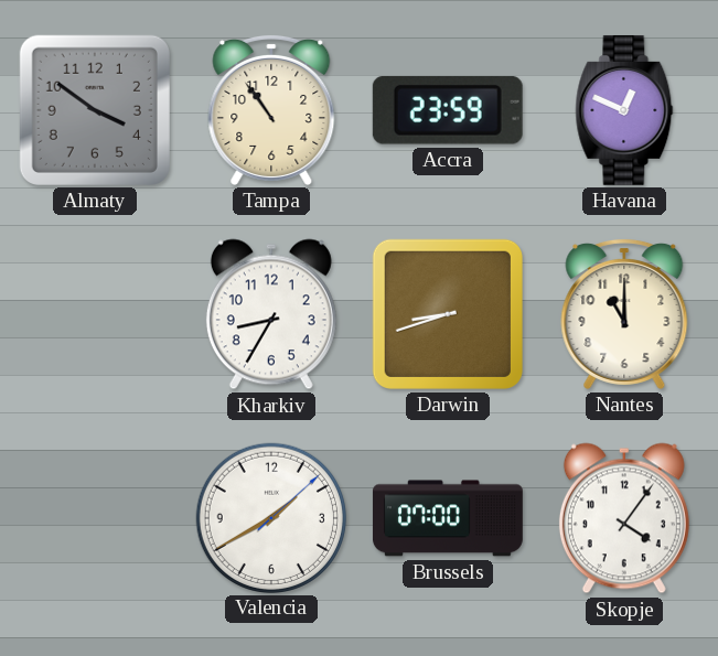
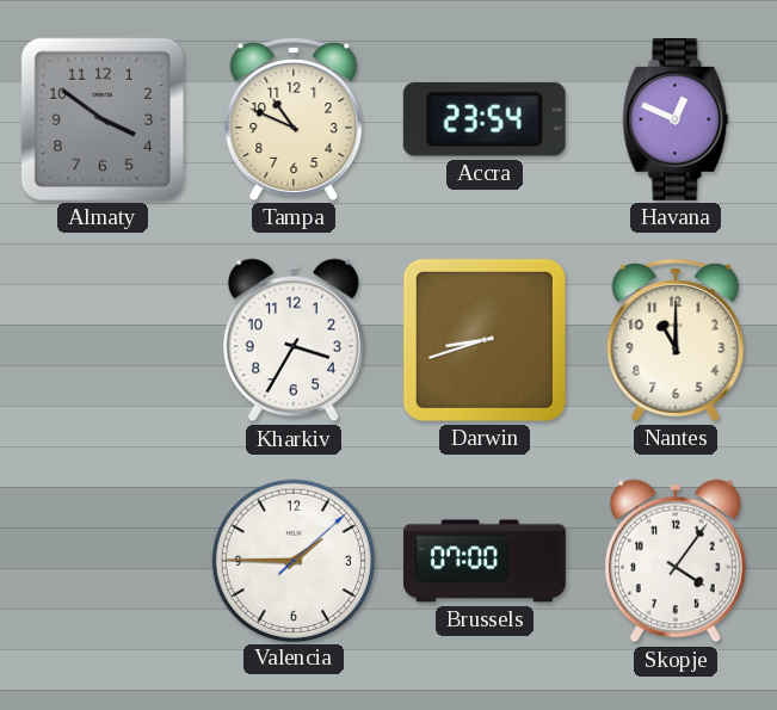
Tampa: 10:54 -> 10:49
Accra: 23:59 -> 23:54
Kharkiv: 8:35 -> 3:35
Valencia: 1:40 -> 1:45
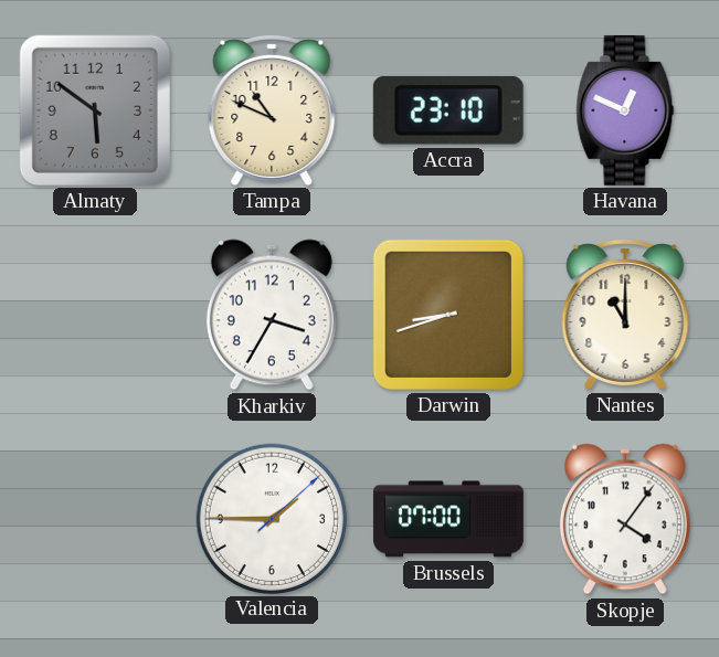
Almaty: 3:51 -> 5:51
Accra: 23:54 -> 23:10
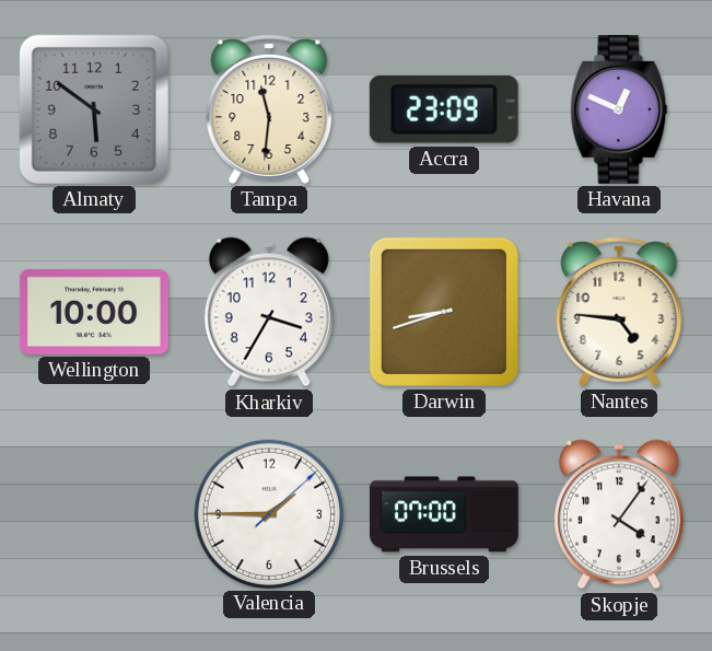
Tampa: 10:49 -> 11:31
Accra: 23:10 -> 23:09
Wellington: none -> 10:00
Nantes: 11:00 -> 4:46
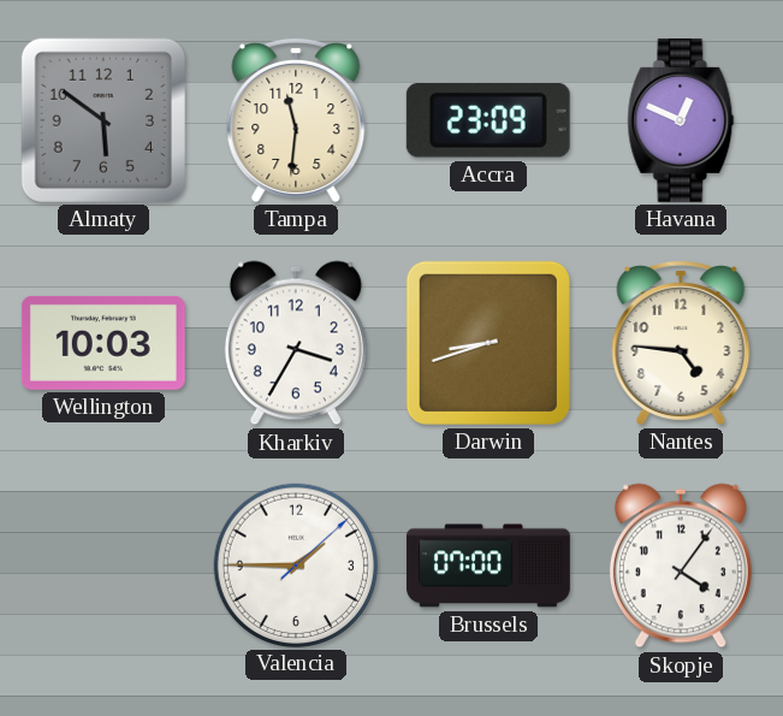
Wellington: 10:00 -> 10:03
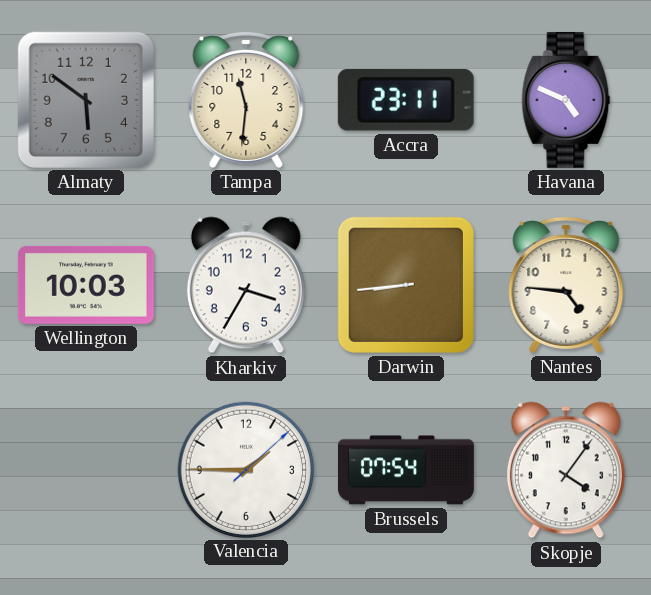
Accra: 23:09 -> 23:11
Havana: 12:49 -> 4:49
Darwin: 8:42 -> 8:44
Brussels: 07:00 -> 07:54
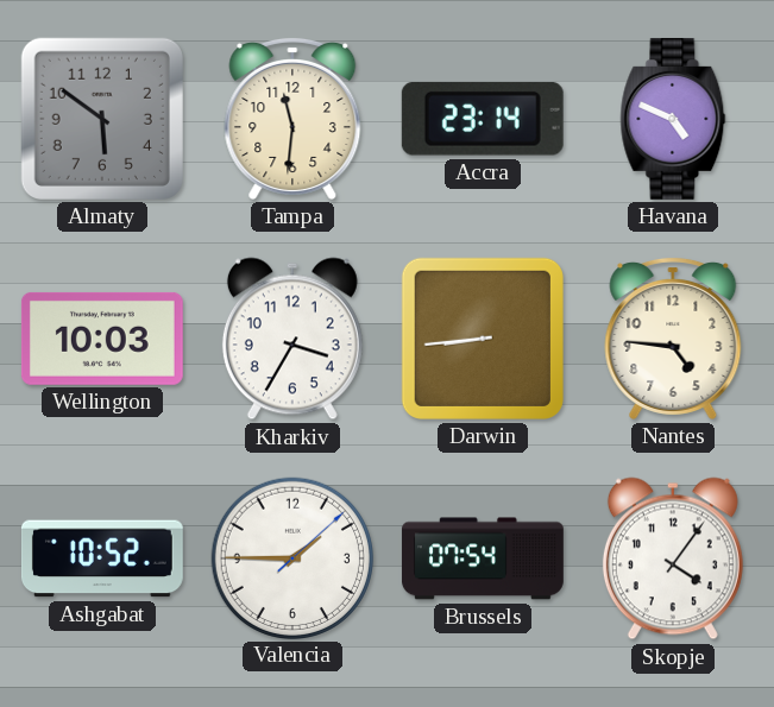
Accra: 23:11 -> 23:14
Ashgabat: none -> 10:52
